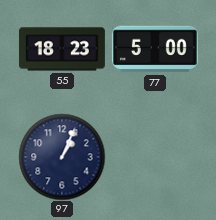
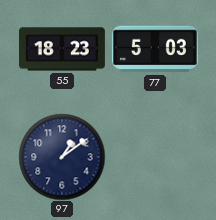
77: 5:00 -> 5:03
97: 1:04 -> 1:09
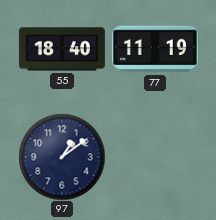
55: 18:23 -> 18:40
77: 5:03 -> 11:19
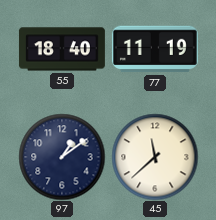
45: none -> 11:38
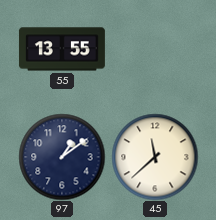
55: 18:40 -> 13:55
77: 11:19 -> none
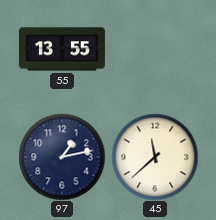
97: 1:09 -> 1:13
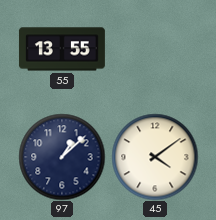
97: 1:13 -> 1:08
45: 11:38 -> 4:09
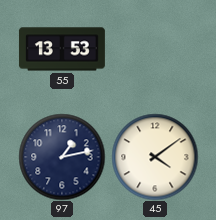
55: 13:55 -> 13:53
97: 1:08 -> 1:13
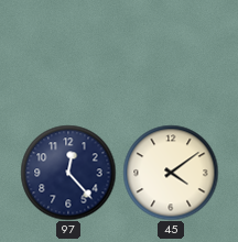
55: 13:53 -> none
97: 1:13 -> 12:23
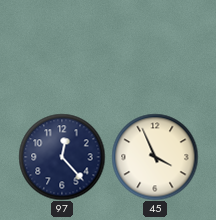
45: 4:09 -> 3:56
